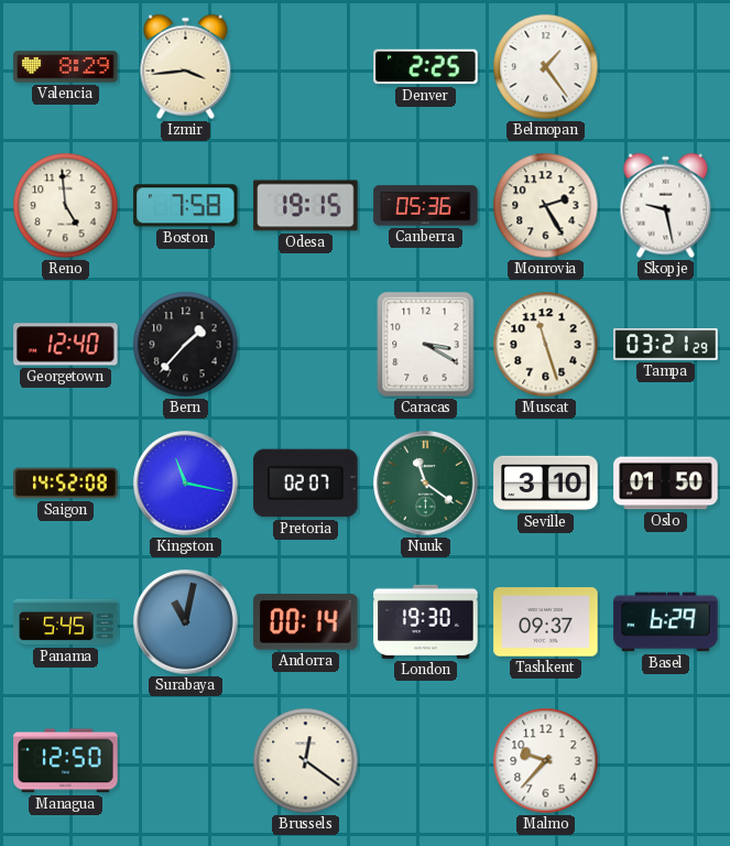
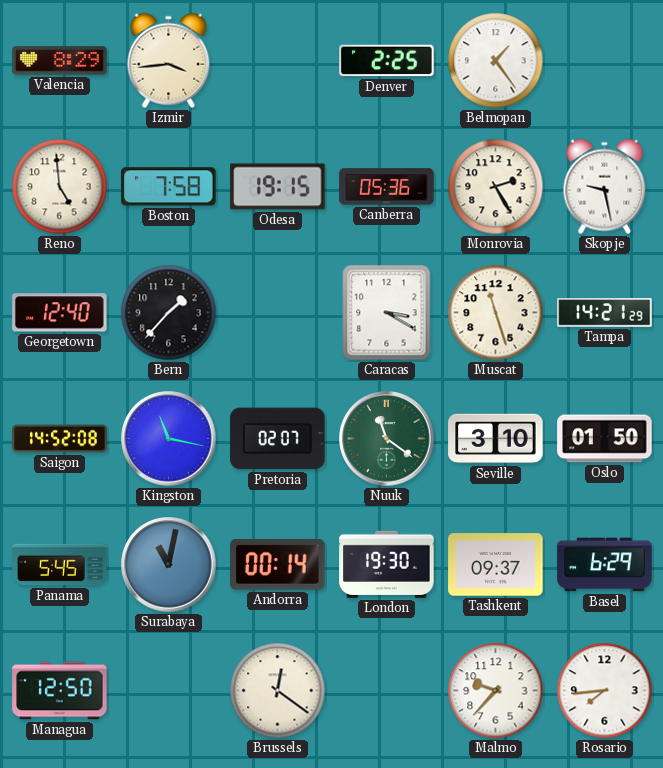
Tampa: 03:21 -> 14:21
Rosario: none -> 7:44
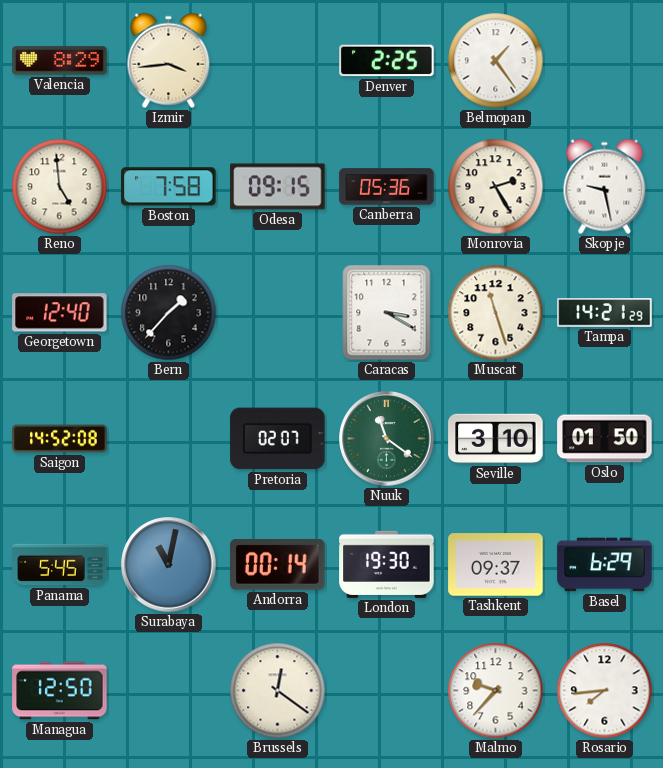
Odesa: 19:15 -> 09:15
Kingston: 11:17 -> none
